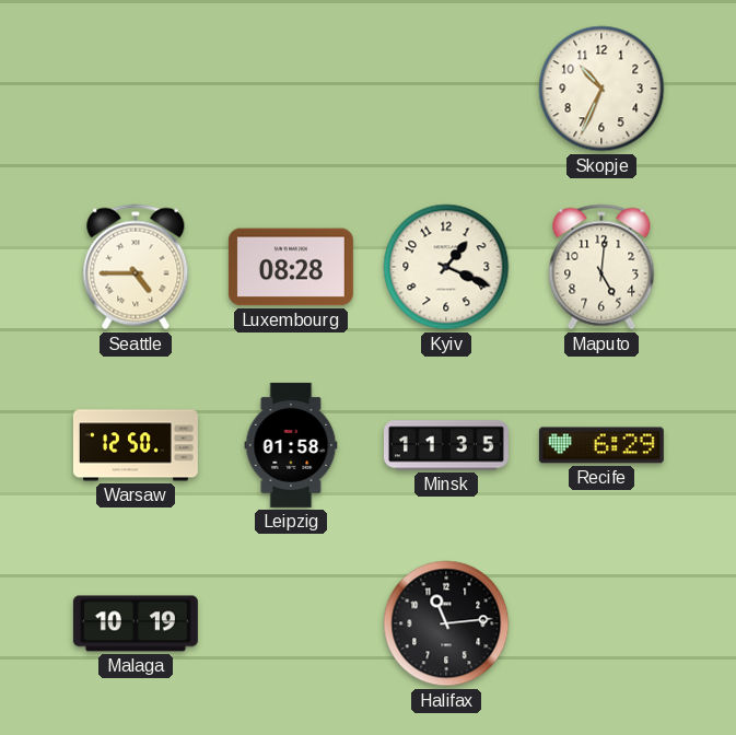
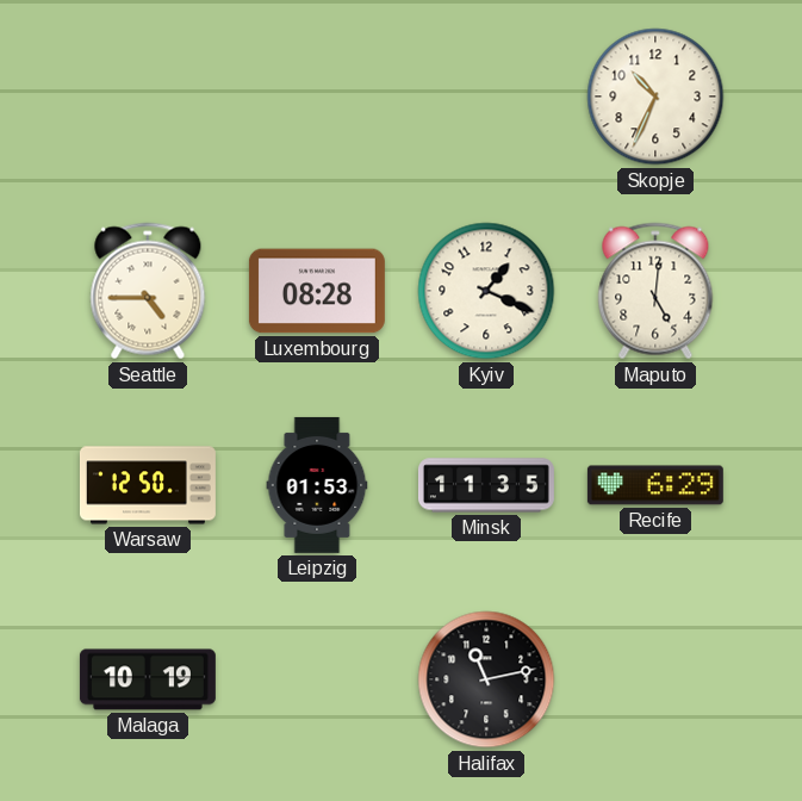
Leipzig: 01:58 -> 01:53
Halifax: 11:14 -> 11:13
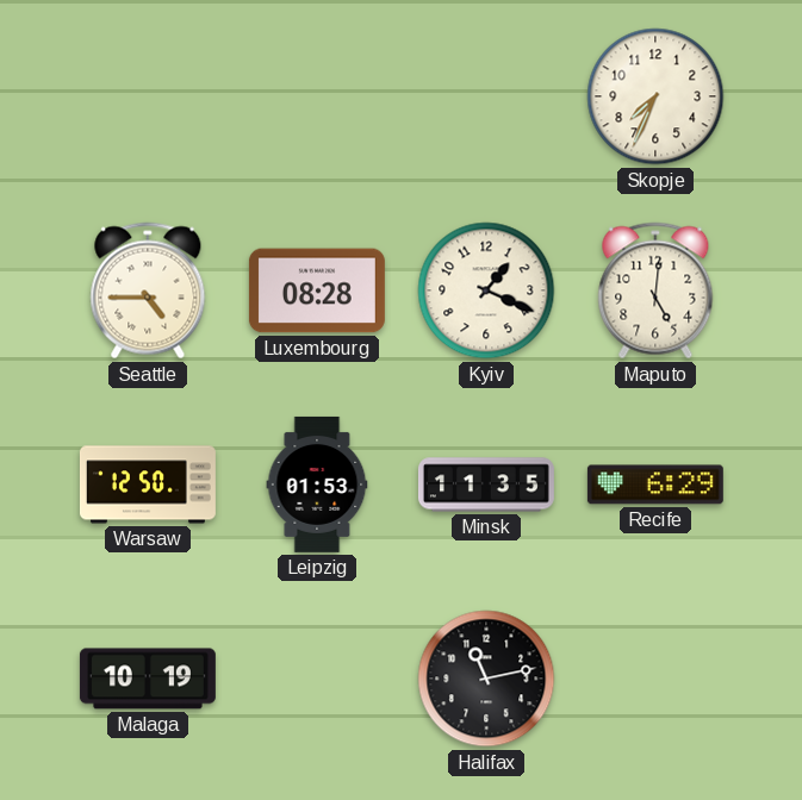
Skopje: 10:34 -> 7:34
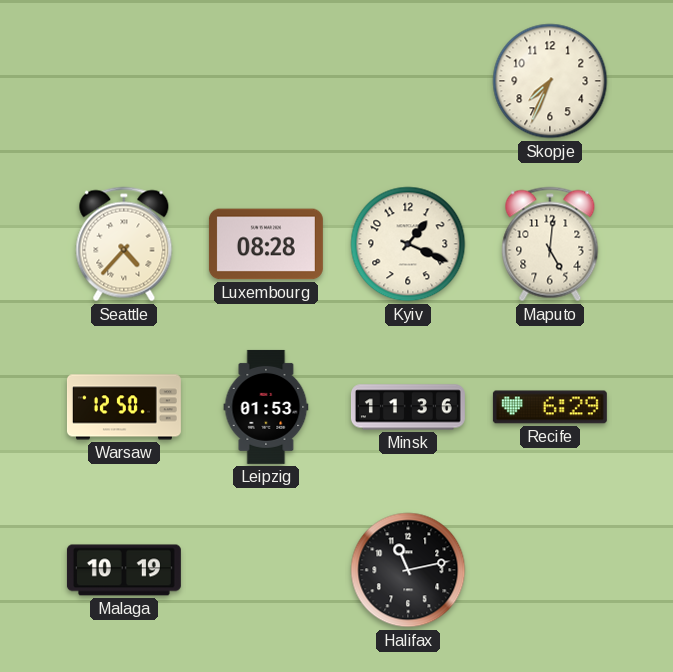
Seattle: 4:45 -> 4:37
Minsk: 11:35 -> 11:36
